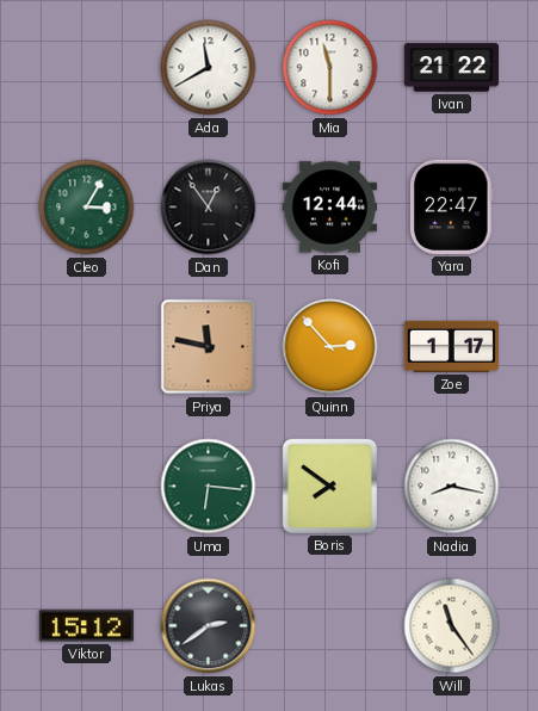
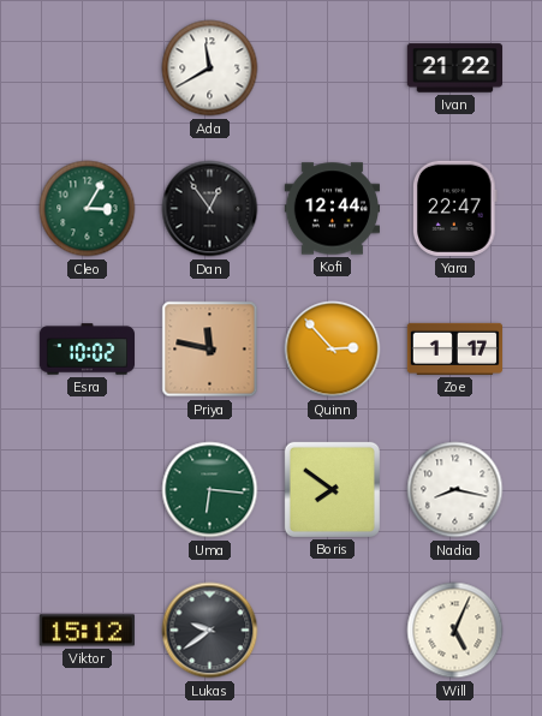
Mia: 11:30 -> none
Esra: none -> 10:02
Lukas: 2:39 -> 9:39
Will: 11:24 -> 5:04
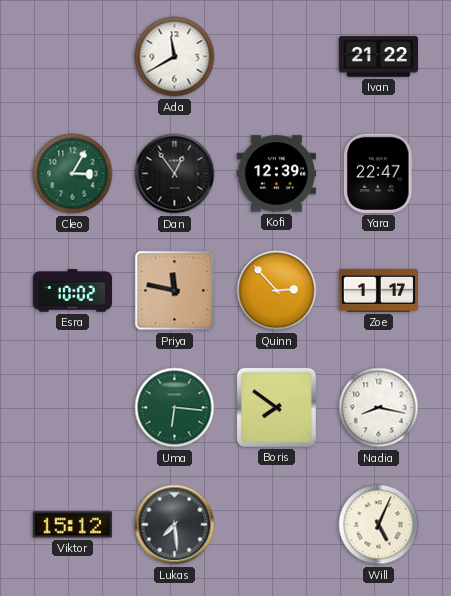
Kofi: 12:44 -> 12:39
Lukas: 9:39 -> 7:29
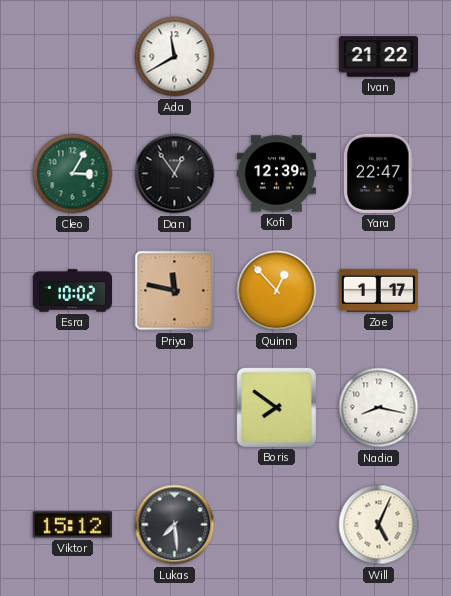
Quinn: 2:53 -> 12:53
Uma: 6:16 -> none
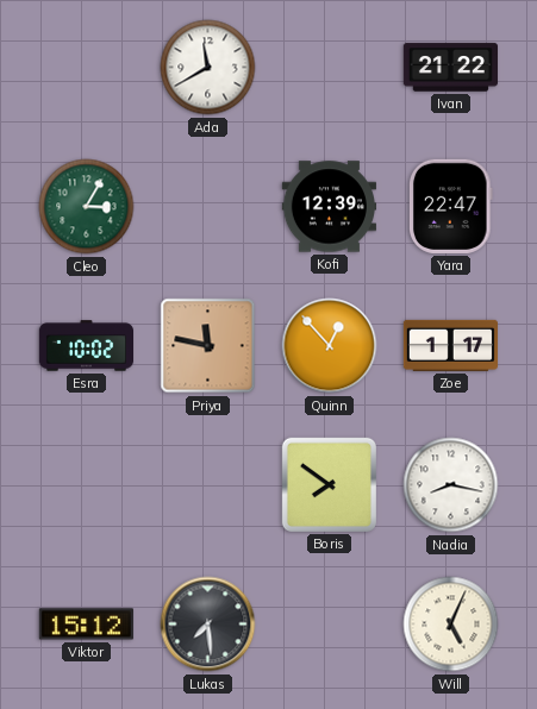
Dan: 12:54 -> none
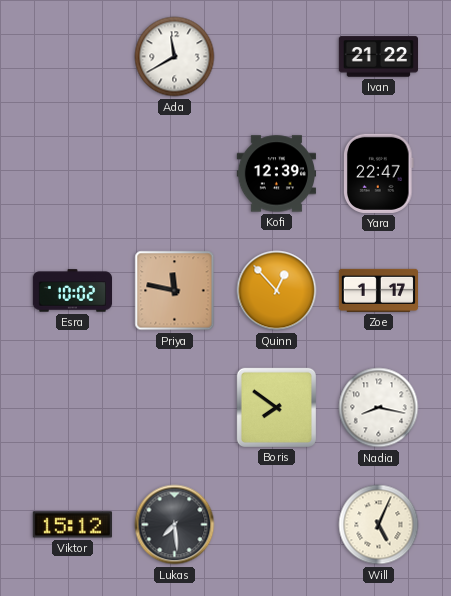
Cleo: 3:05 -> none
